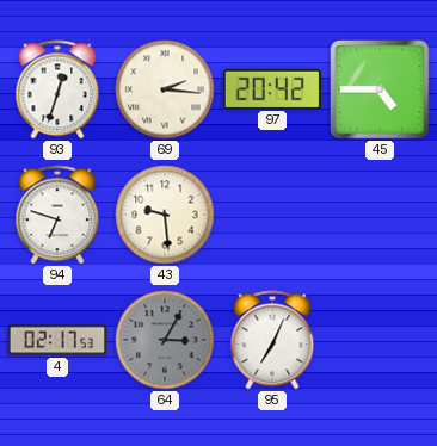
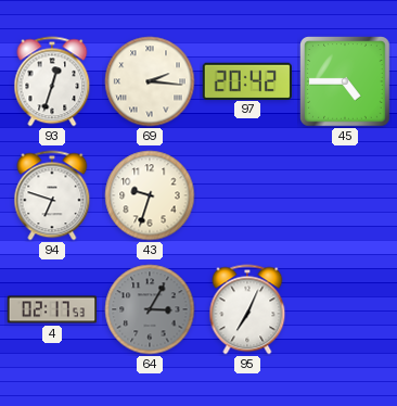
43: 9:29 -> 9:33
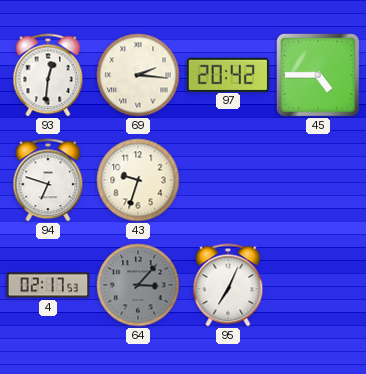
93: 12:33 -> 12:31
64: 3:05 -> 3:07
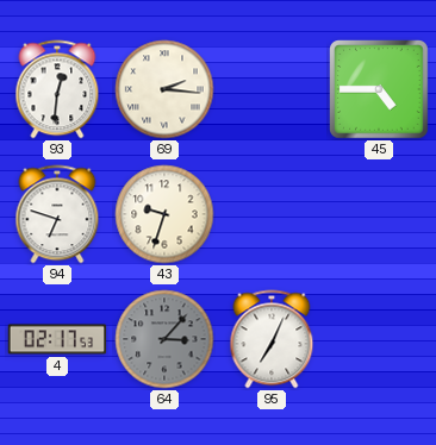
97: 20:42 -> none
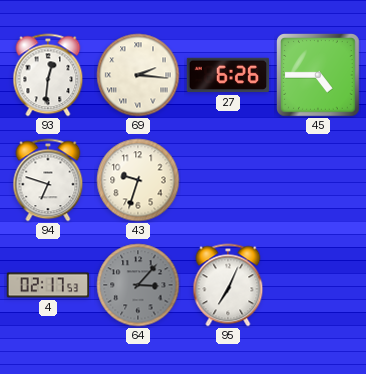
27: none -> 6:26
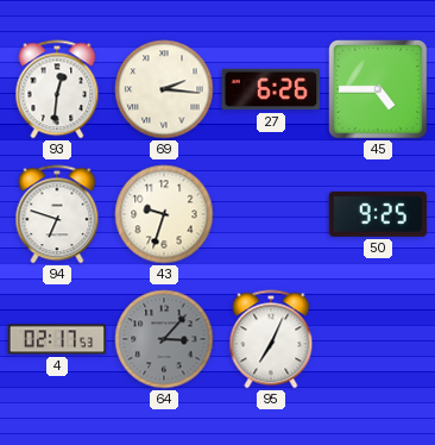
50: none -> 9:25
